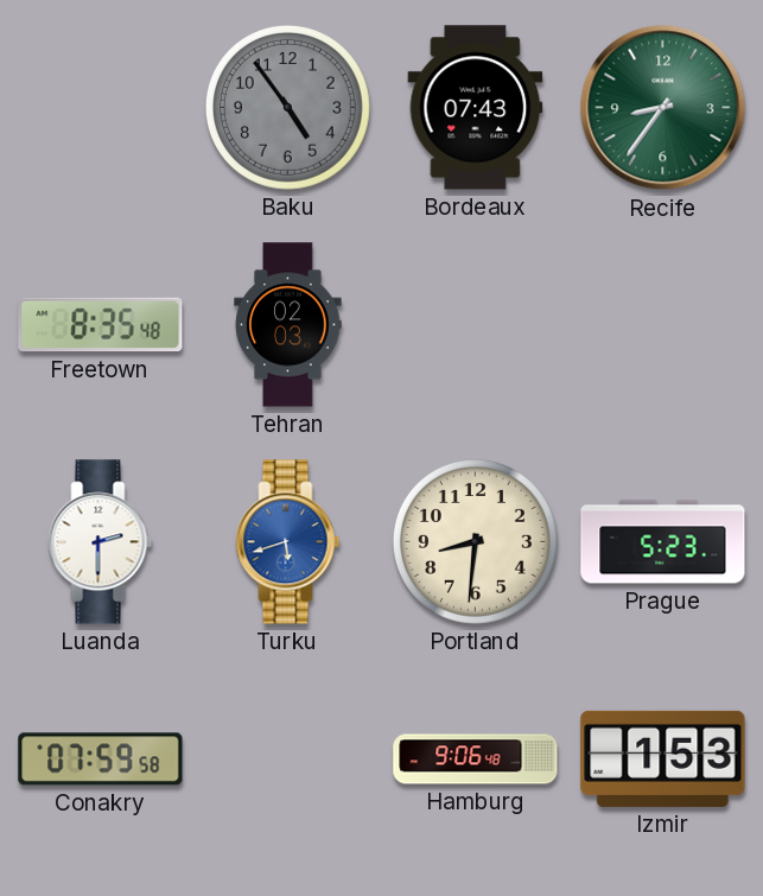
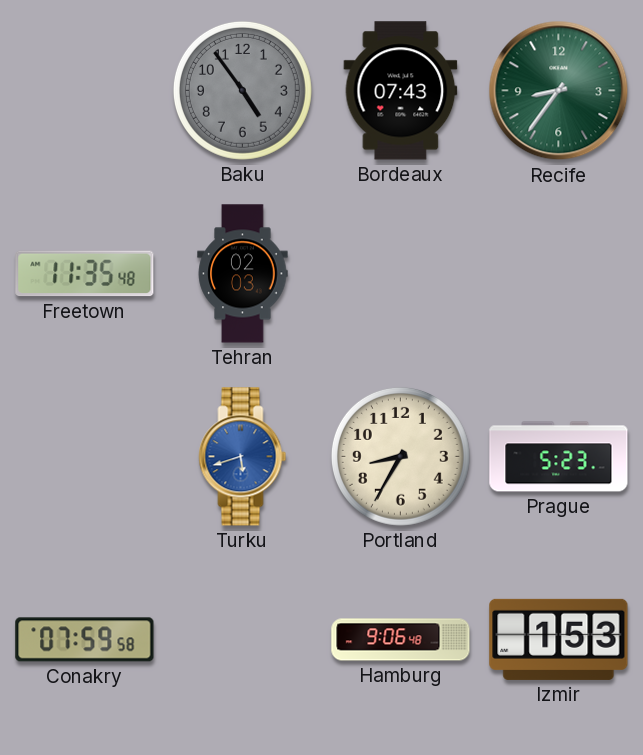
Freetown: 8:35 -> 11:35
Luanda: 2:30 -> none
Portland: 8:31 -> 8:35
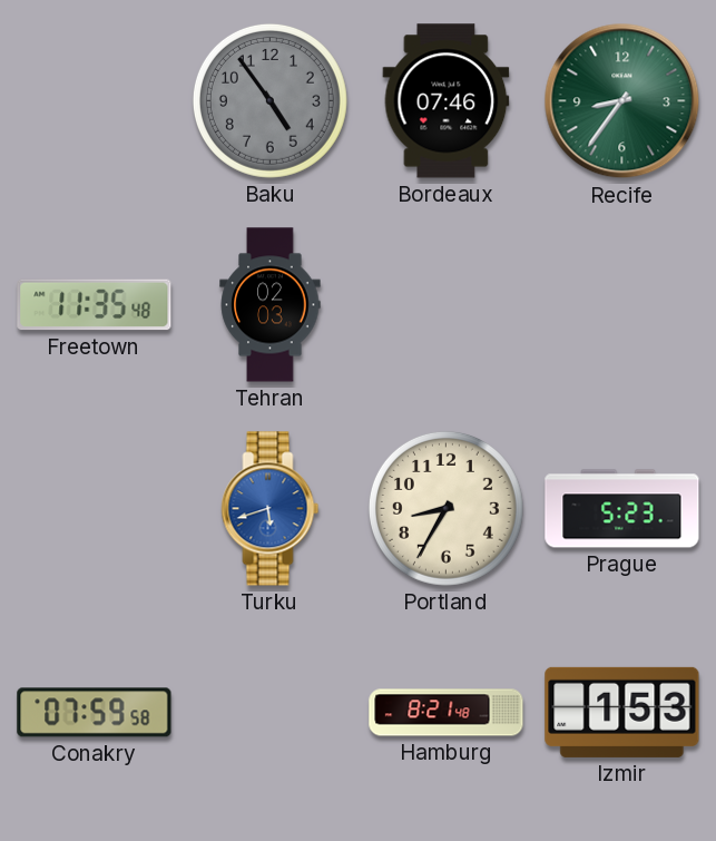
Bordeaux: 07:43 -> 07:46
Hamburg: 9:06 -> 8:21
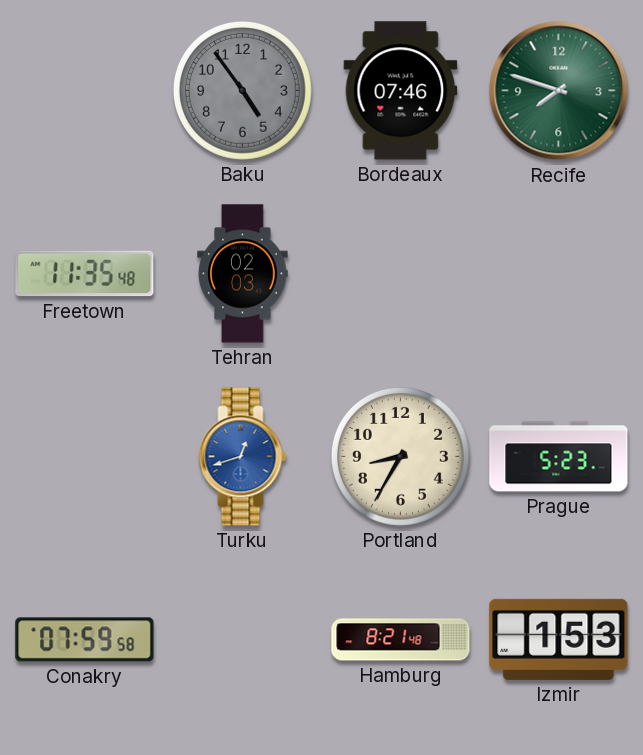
Recife: 8:36 -> 7:48
Turku: 5:42 -> 12:42
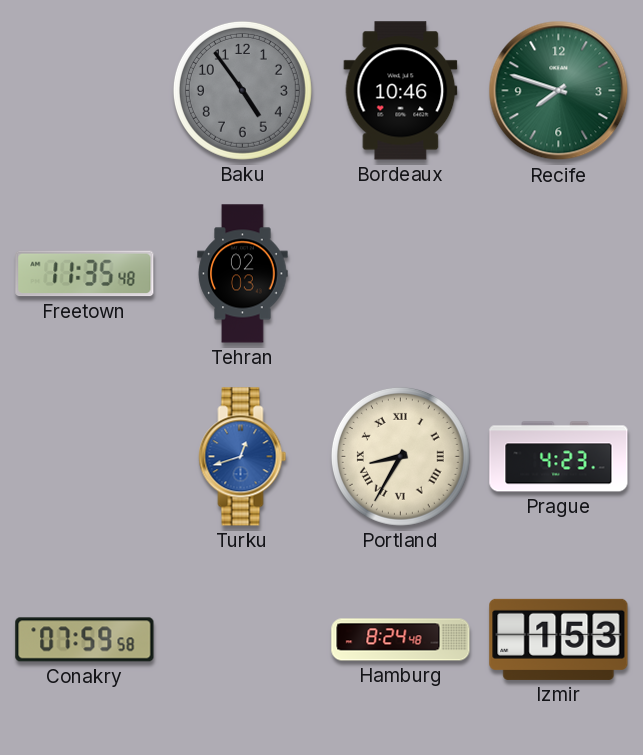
Bordeaux: 07:46 -> 10:46
Portland numerals: Arabic -> Roman
Prague: 5:23 -> 4:23
Hamburg: 8:21 -> 8:24
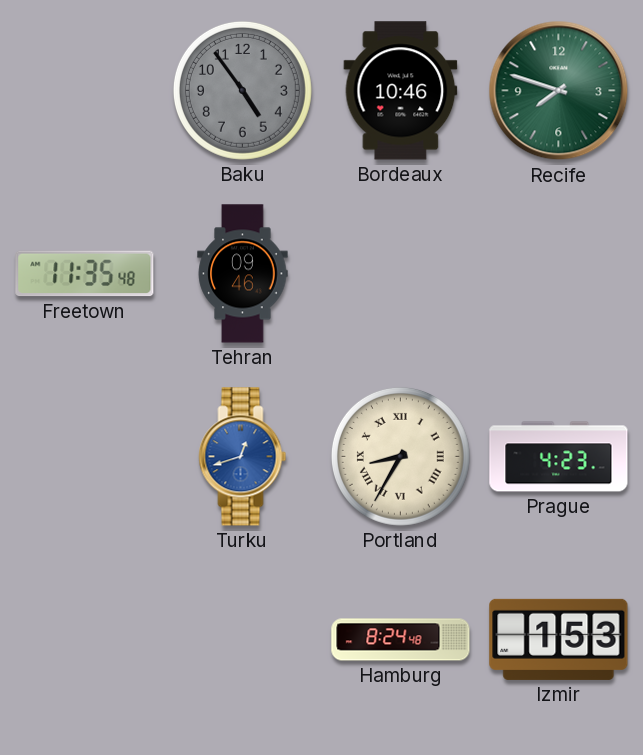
Tehran: 02:03 -> 09:46
Conakry: 07:59 -> none
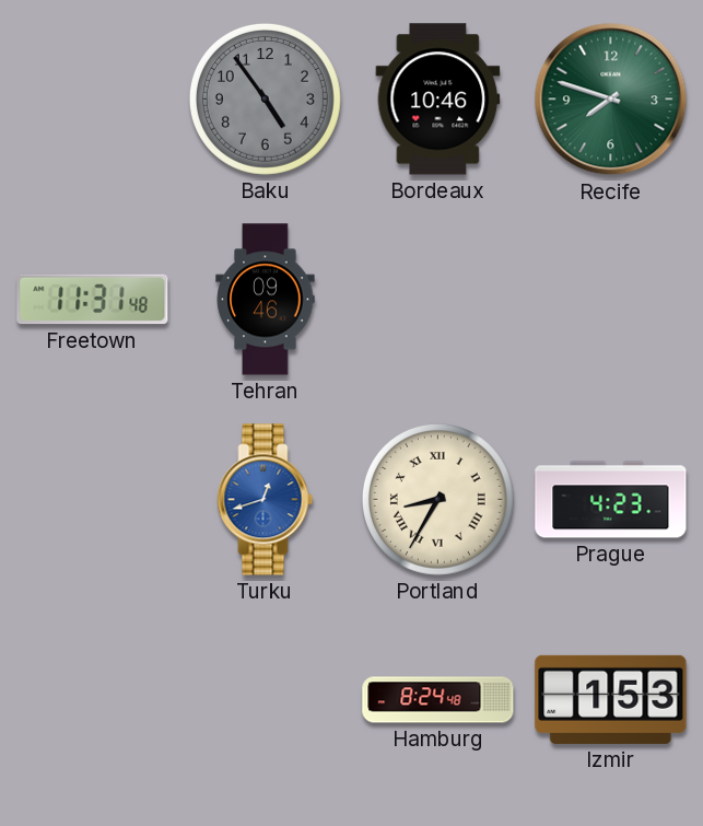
Freetown: 11:35 -> 11:31
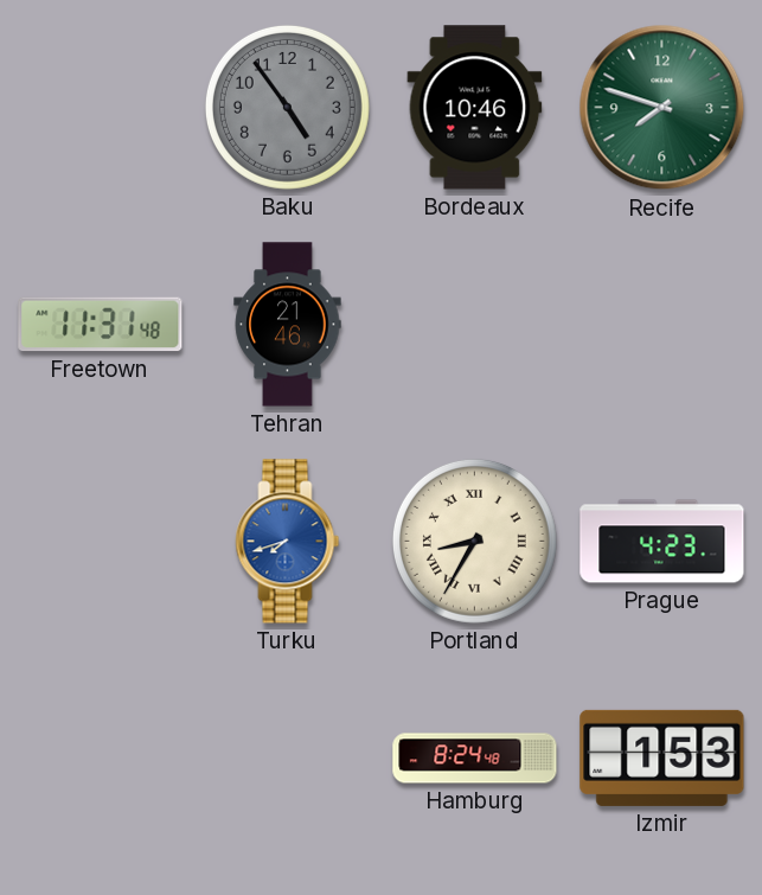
Tehran: 09:46 -> 21:46
Turku: 12:42 -> 7:42
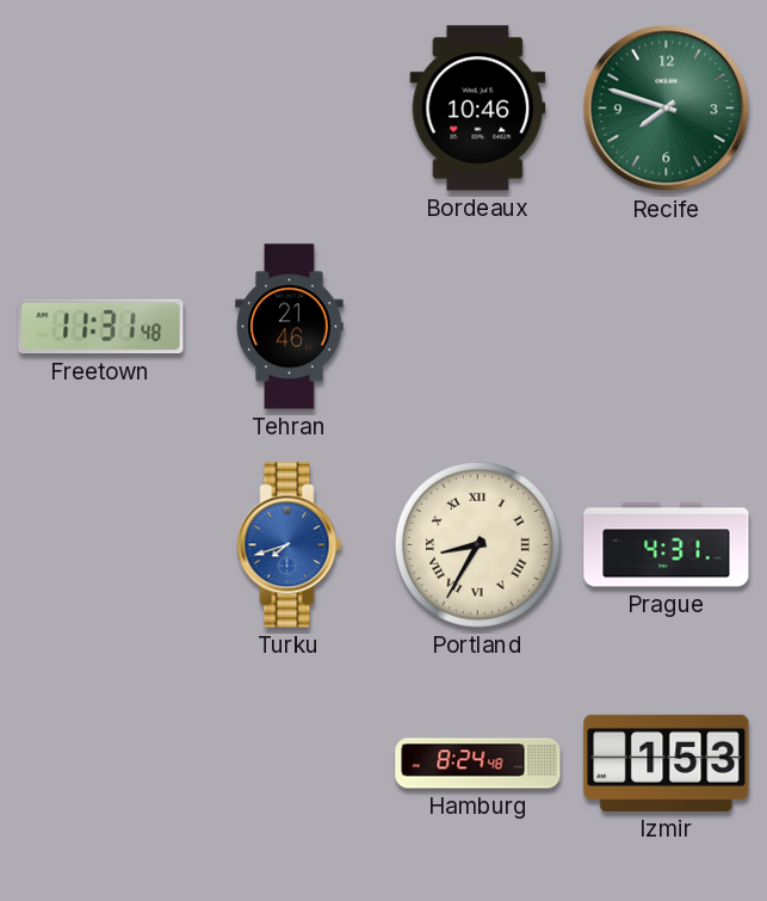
Baku: 4:54 -> none
Prague: 4:23 -> 4:31
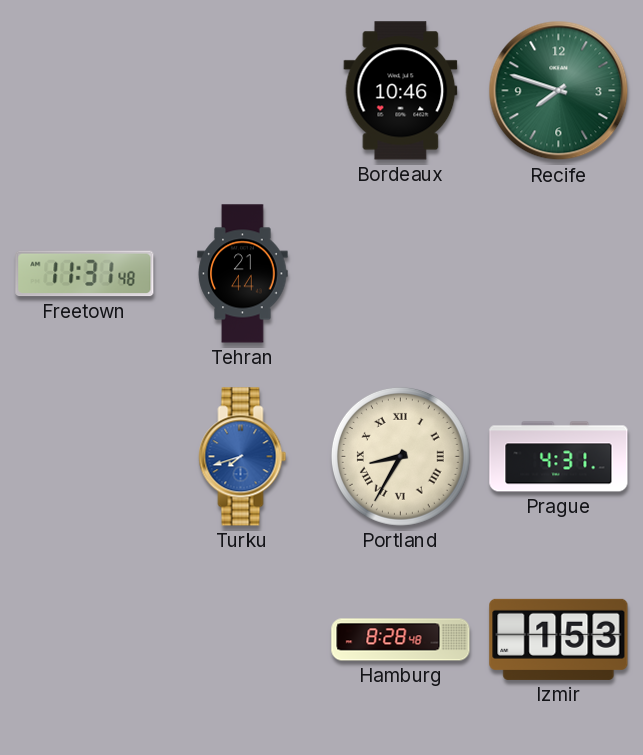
Tehran: 21:46 -> 21:44
Hamburg: 8:24 -> 8:28
